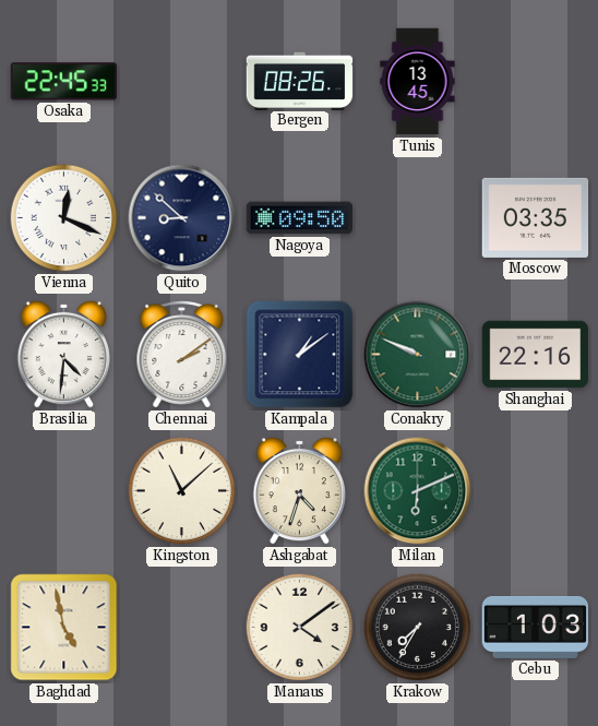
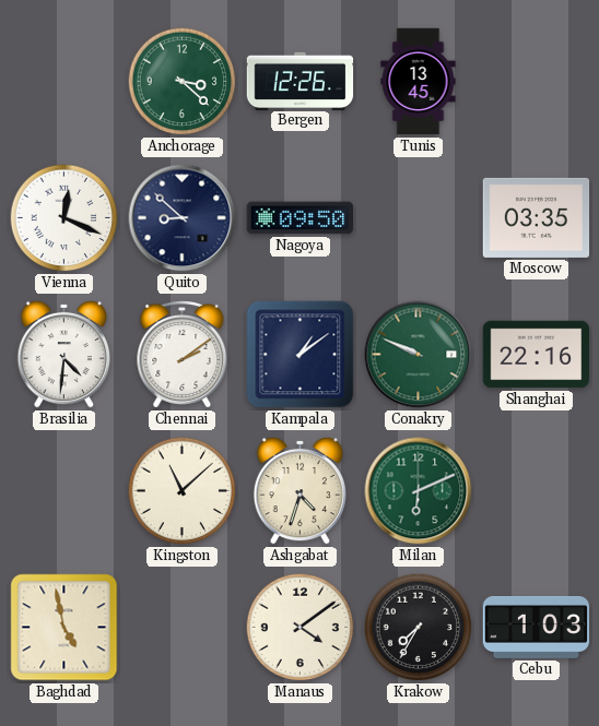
Osaka: 22:45 -> none
Anchorage: none -> 3:22
Bergen: 08:26 -> 12:26
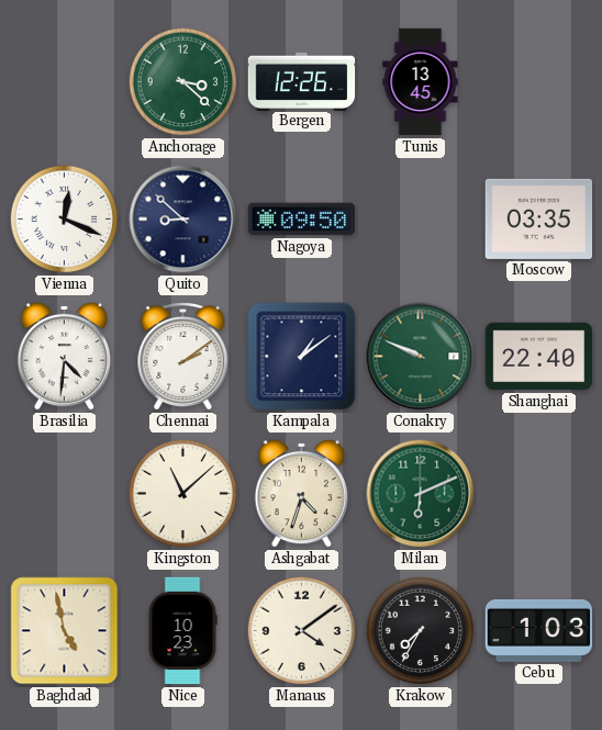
Shanghai: 22:16 -> 22:40
Nice: none -> 10:23
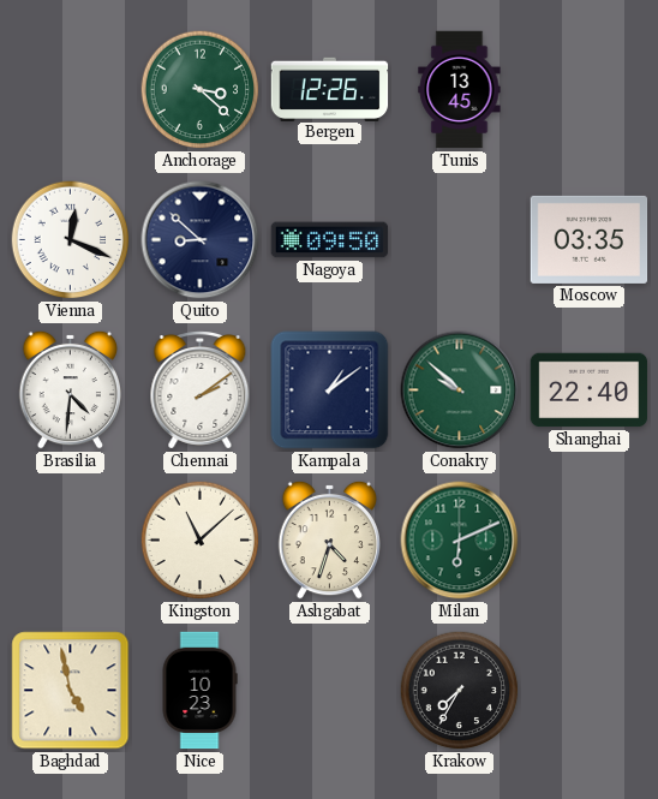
Conakry: 9:49 -> 9:52
Manaus: 4:09 -> none
Cebu: 1:03 -> none
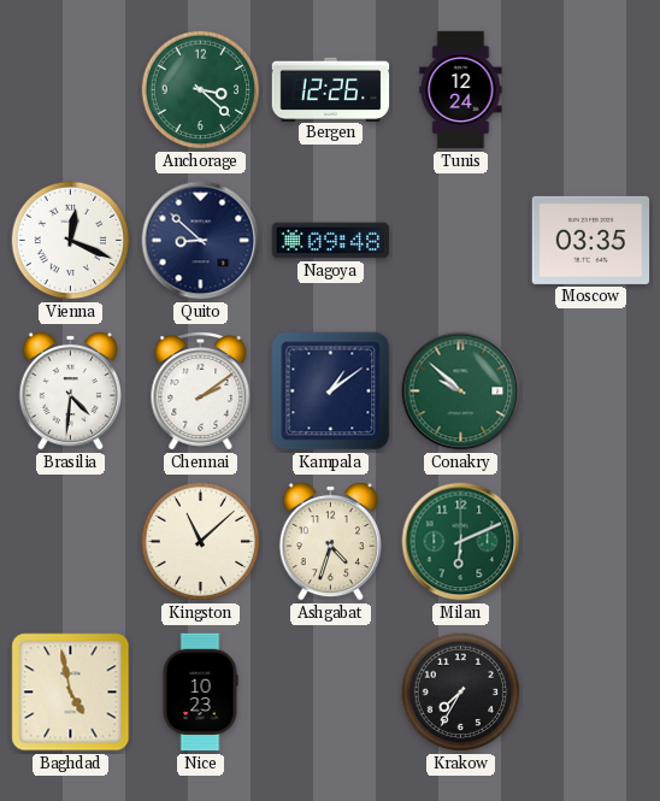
Tunis: 13:45 -> 12:24
Nagoya: 09:50 -> 09:48
Shanghai: 22:40 -> none
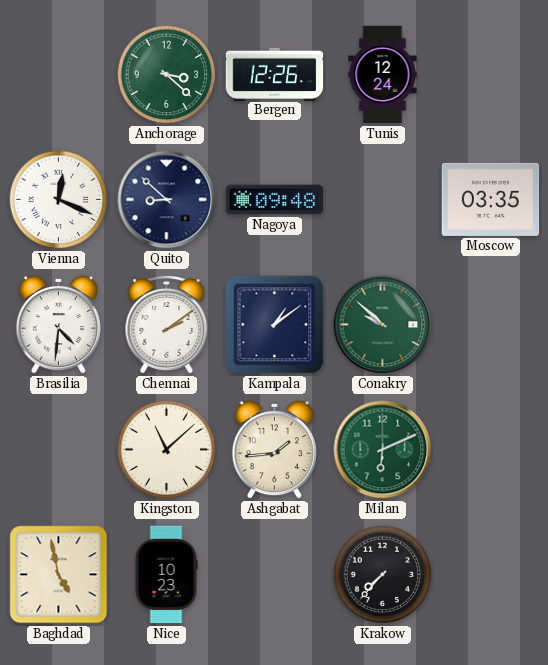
Ashgabat: 4:33 -> 1:44
Krakow: 7:35 -> 7:37
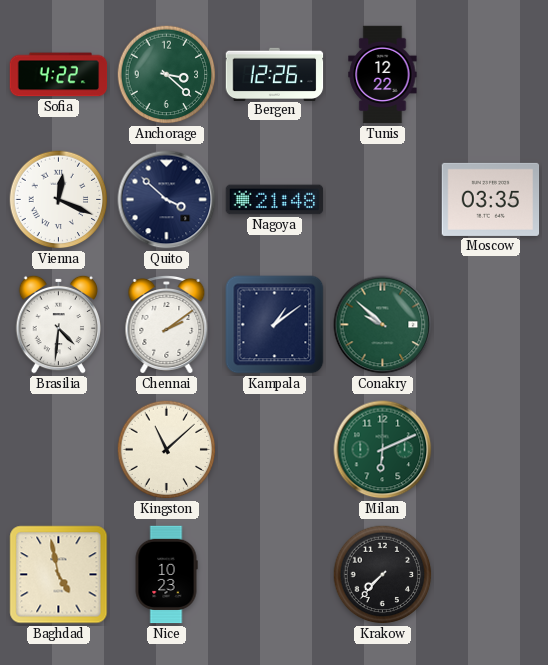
Sofia: none -> 4:22
Tunis: 12:24 -> 12:22
Quito: 8:52 -> 3:52
Nagoya: 09:48 -> 21:48
Ashgabat: 1:44 -> none
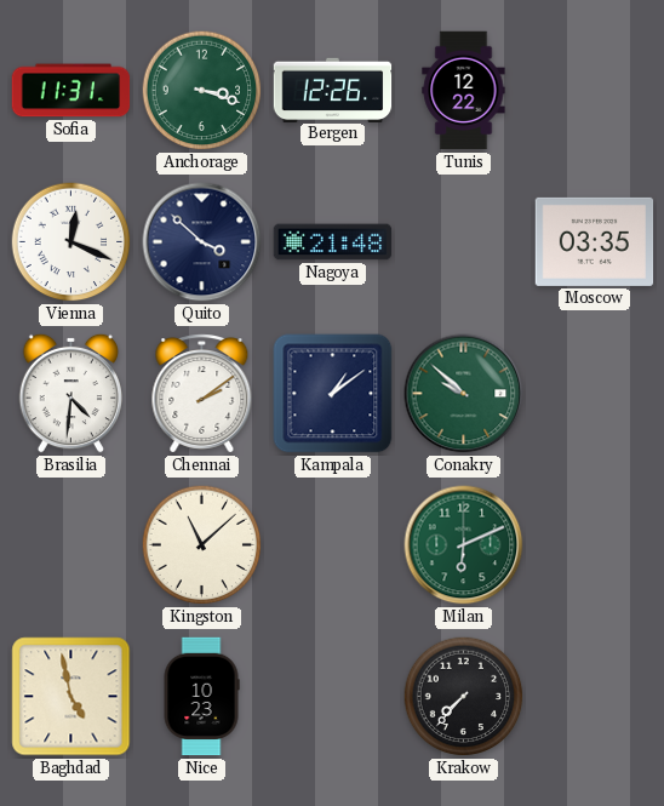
Sofia: 4:22 -> 11:31
Anchorage: 3:22 -> 3:18
